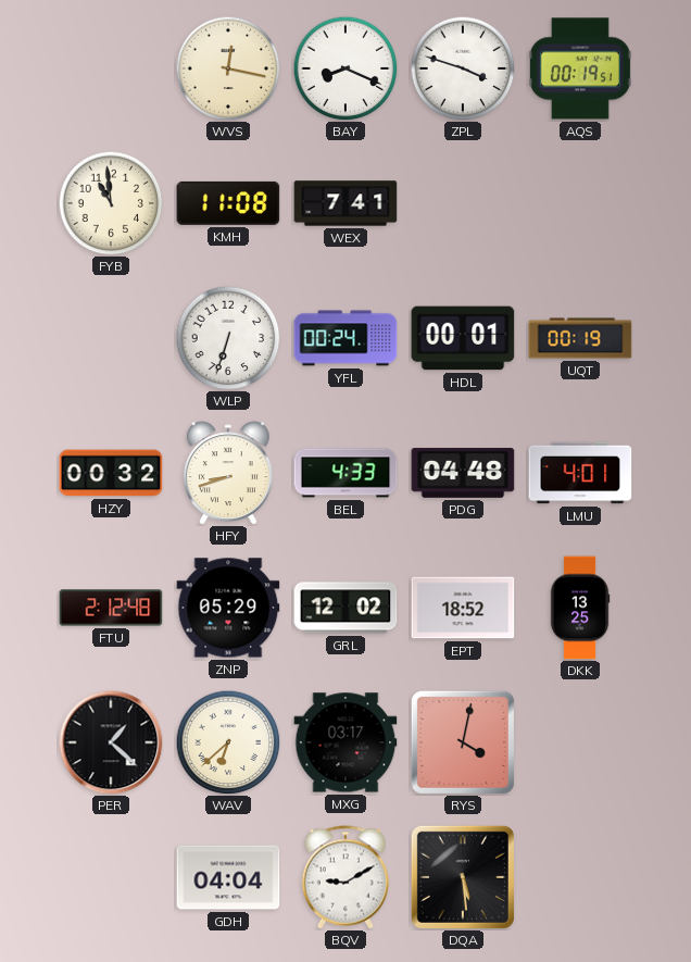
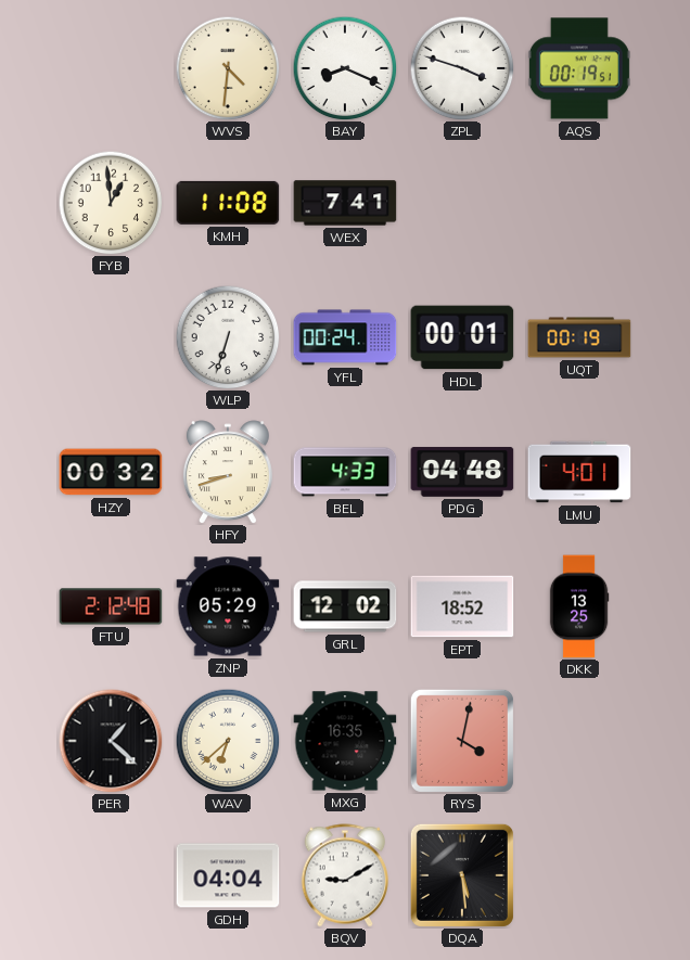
WVS: 12:17 -> 4:31
FYB: 10:59 -> 12:59
MXG: 03:17 -> 16:35
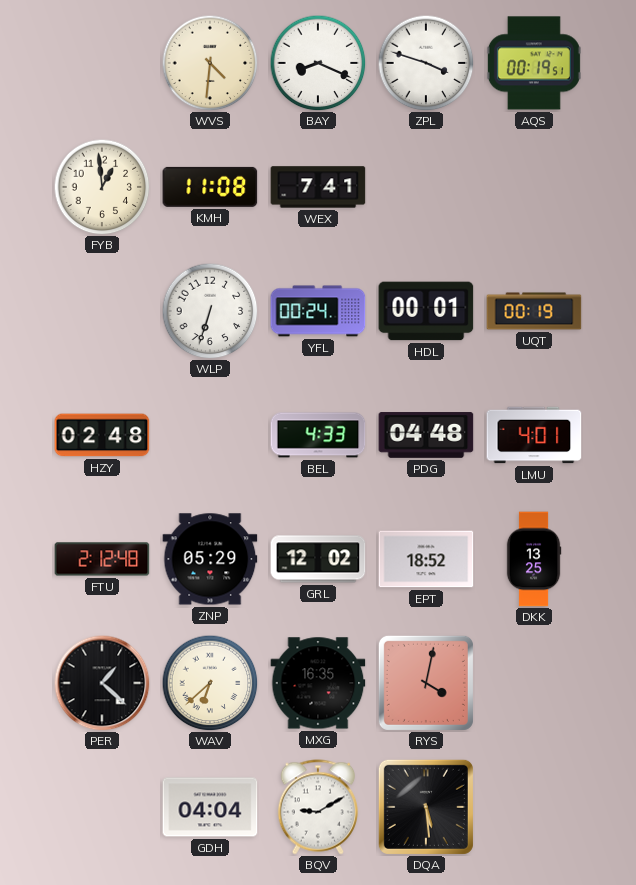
HZY: 00:32 -> 02:48
HFY: 8:42 -> none
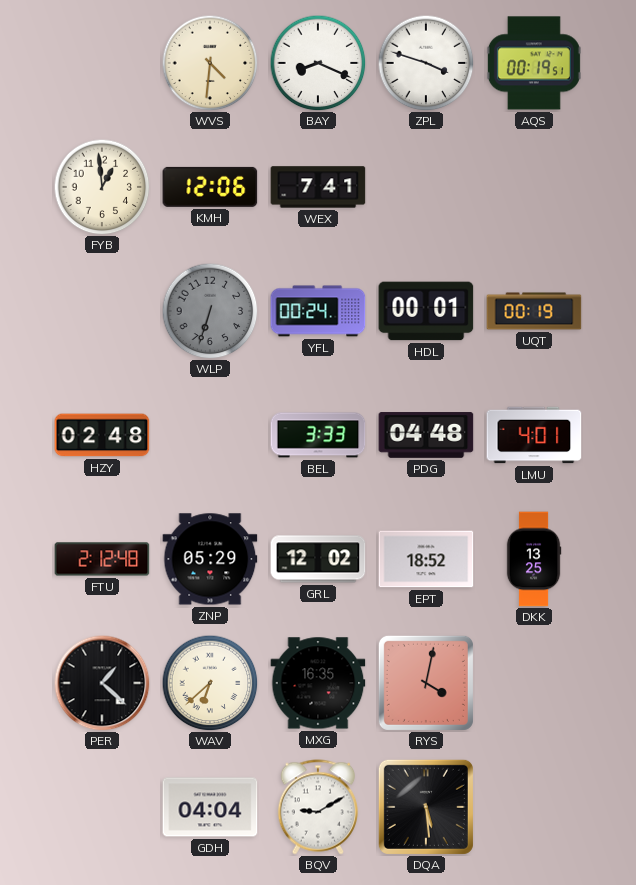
KMH: 11:08 -> 12:06
WLP dial: white -> grey
BEL: 4:33 -> 3:33
